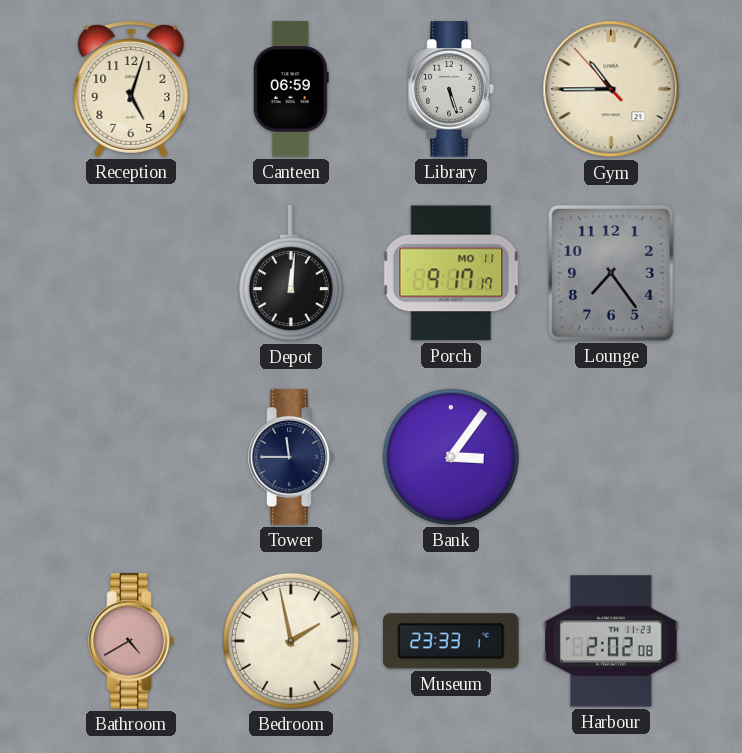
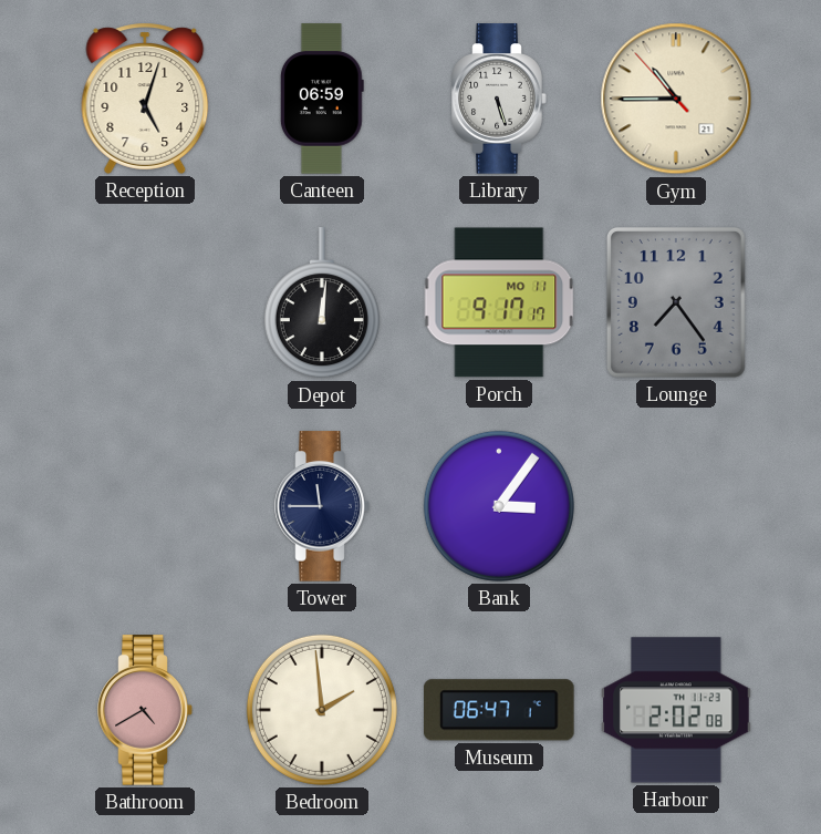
Bedroom: 1:58 -> 1:59
Museum: 23:33 -> 06:47
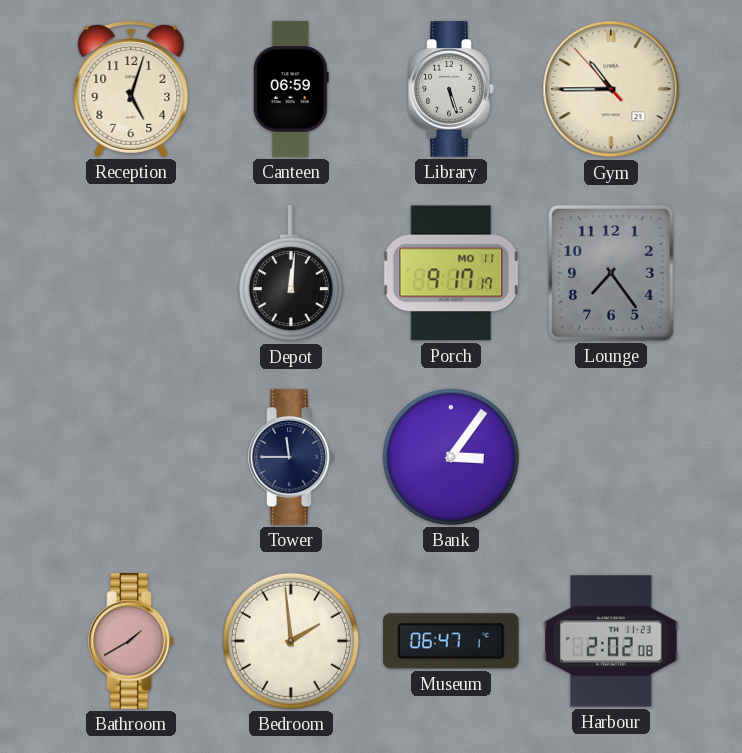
Bathroom: 4:40 -> 1:40
